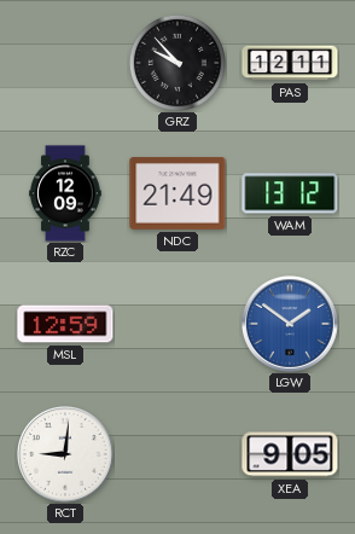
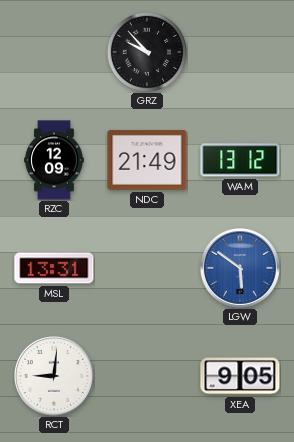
PAS: 12:11 -> none
MSL: 12:59 -> 13:31
LGW: 1:51 -> 5:51
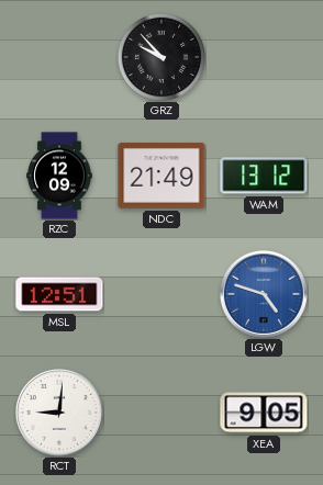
MSL: 13:31 -> 12:51
LGW: 5:51 -> 4:48
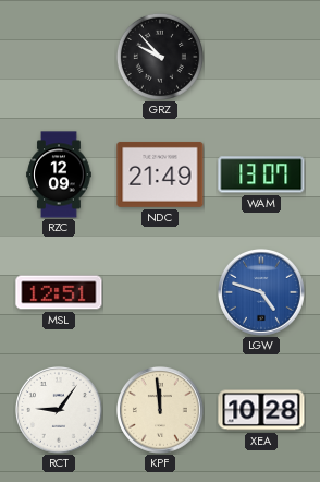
WAM: 13:12 -> 13:07
RCT: 9:01 -> 9:06
KPF: none -> 11:59
XEA: 9:05 -> 10:28
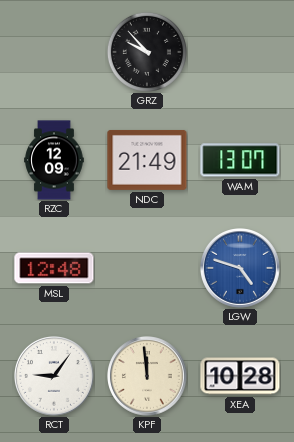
MSL: 12:51 -> 12:48
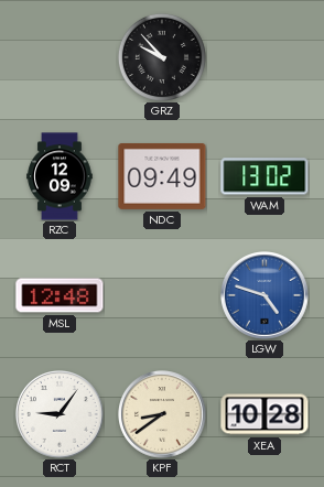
NDC: 21:49 -> 09:49
WAM: 13:07 -> 13:02
KPF: 11:59 -> 8:39
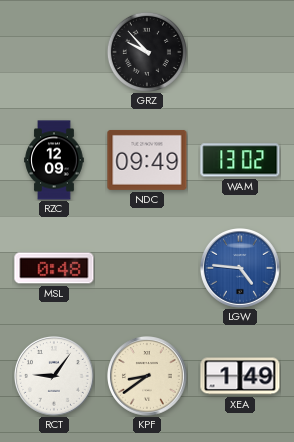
MSL: 12:48 -> 0:48
LGW: 4:48 -> 4:46
XEA: 10:28 -> 1:49
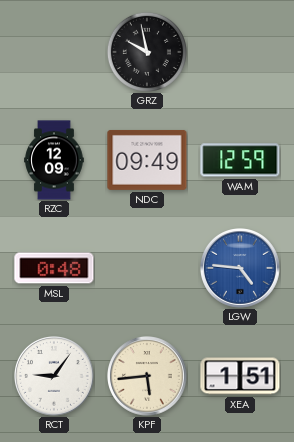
GRZ: 9:53 -> 9:58
WAM: 13:02 -> 12:59
KPF: 8:39 -> 5:44
XEA: 1:49 -> 1:51
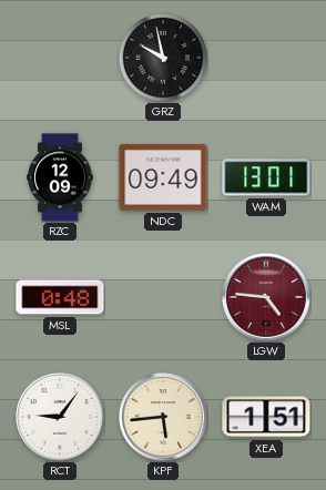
WAM: 12:59 -> 13:01
LGW dial: blue -> burgundy
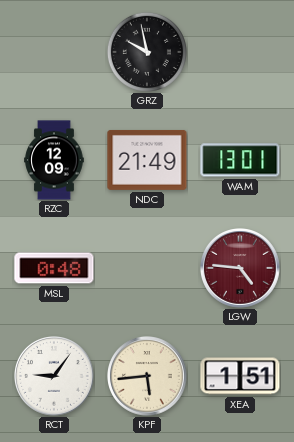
NDC: 09:49 -> 21:49
